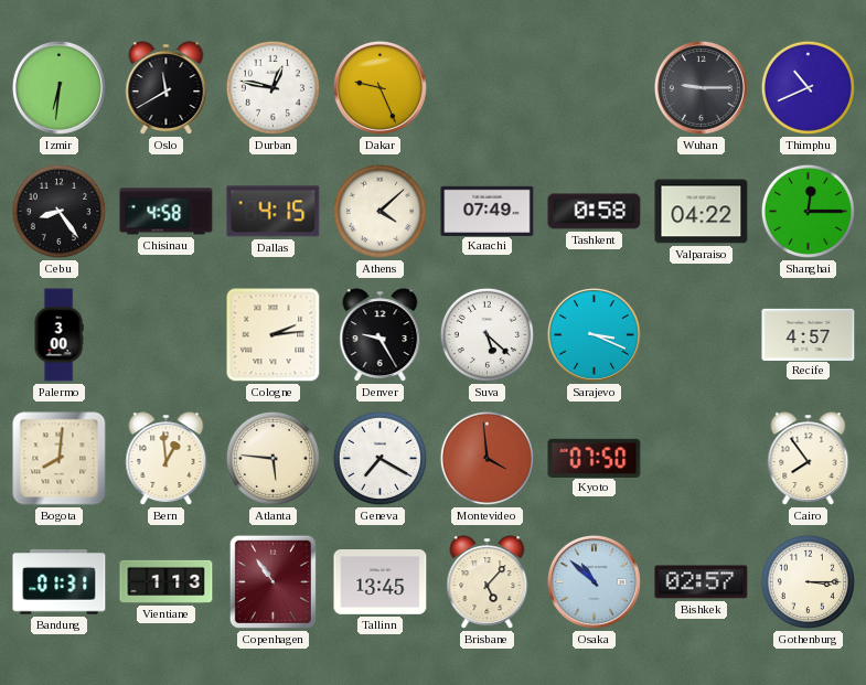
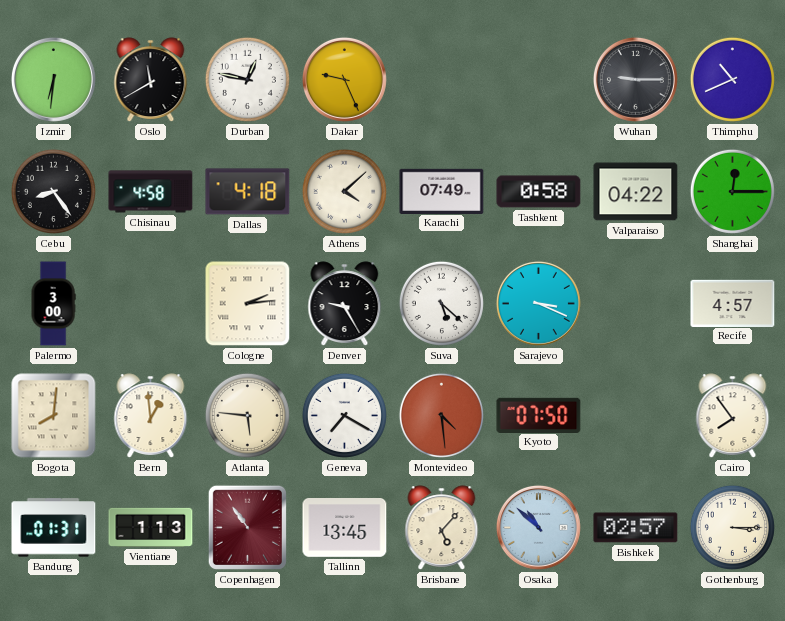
Dallas: 4:15 -> 4:18
Montevideo: 3:59 -> 4:29
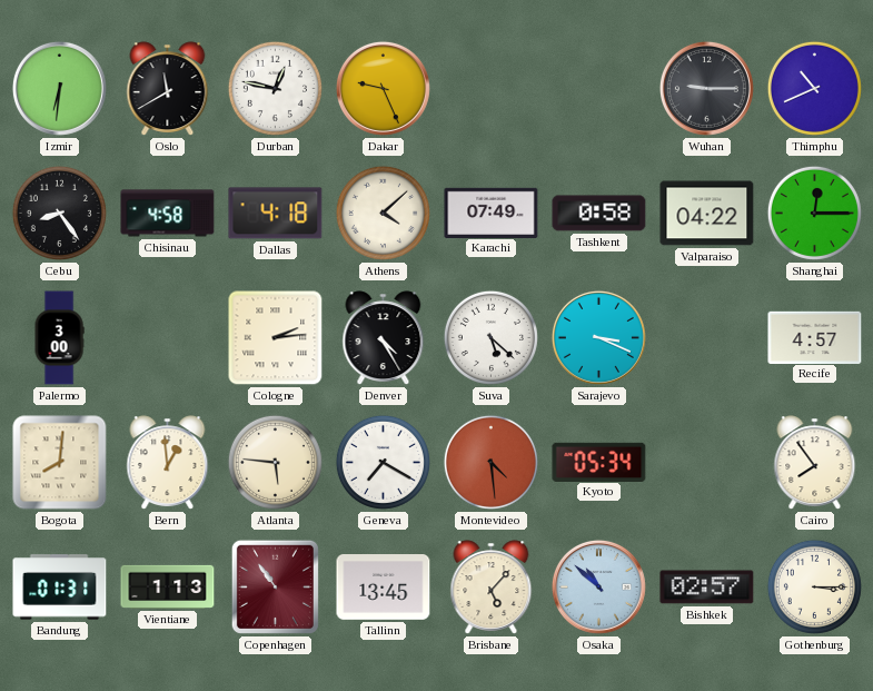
Denver: 9:25 -> 4:25
Kyoto: 07:50 -> 05:34
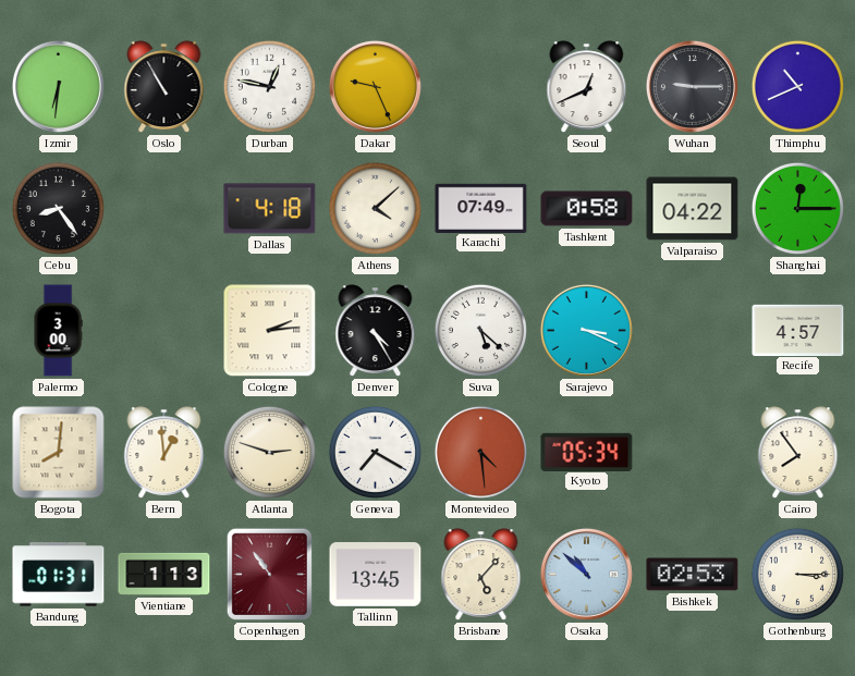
Oslo: 11:40 -> 10:55
Seoul: none -> 12:41
Chisinau: 4:58 -> none
Atlanta: 5:46 -> 2:48
Bishkek: 02:57 -> 02:53
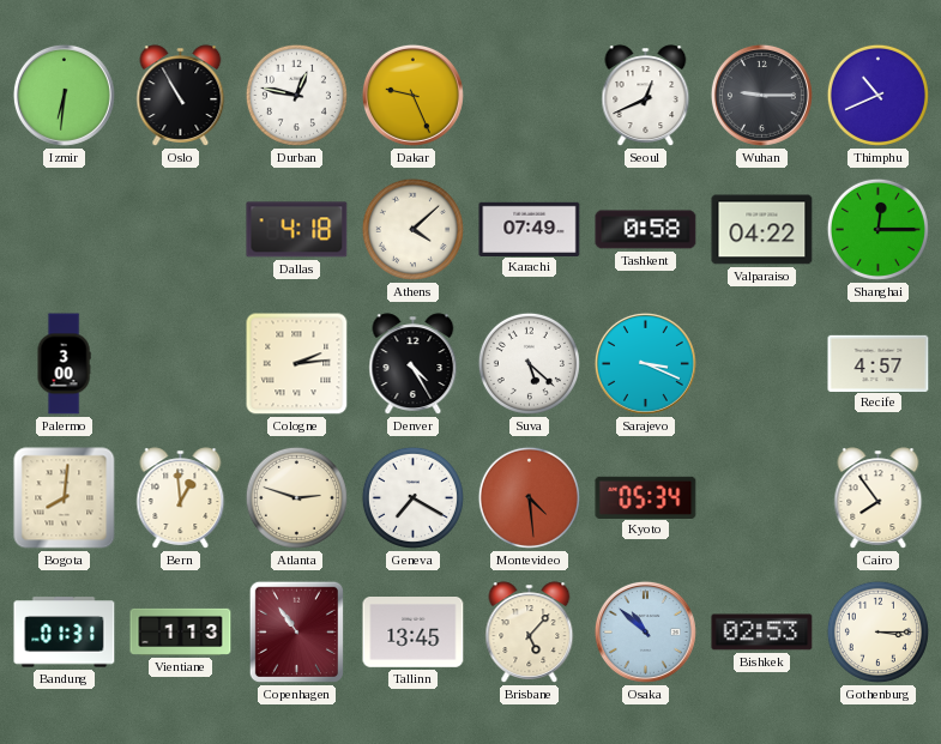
Cebu: 8:24 -> none
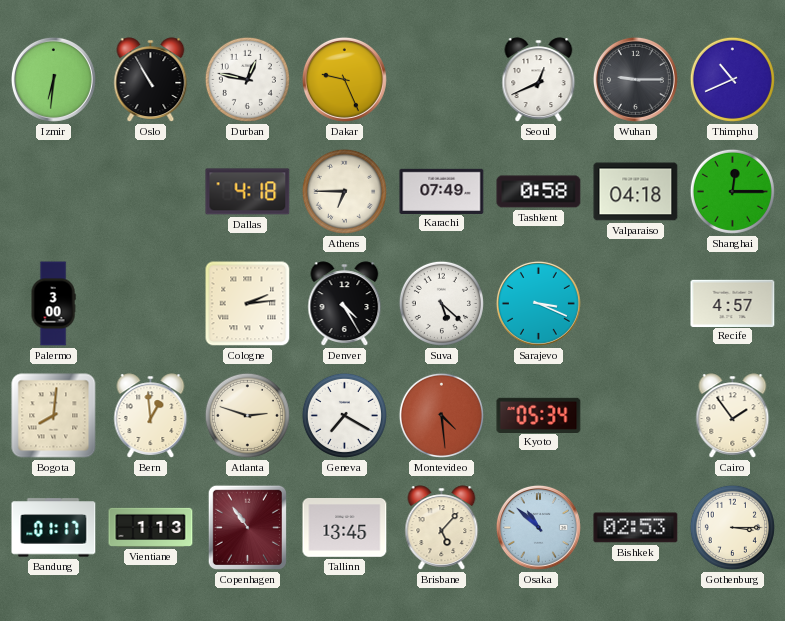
Athens: 4:08 -> 6:45
Valparaiso: 04:22 -> 04:18
Cairo: 7:54 -> 1:54
Bandung: 01:31 -> 01:17
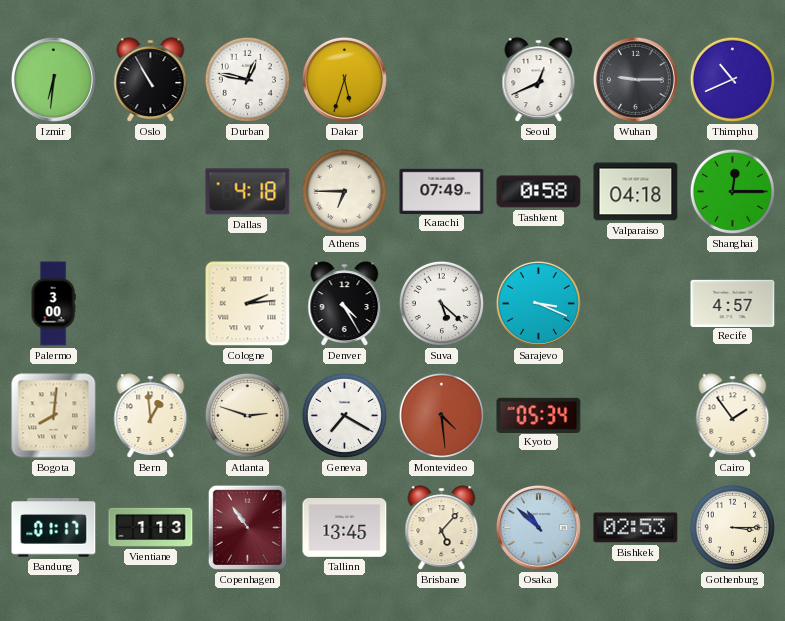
Dakar: 9:26 -> 5:33
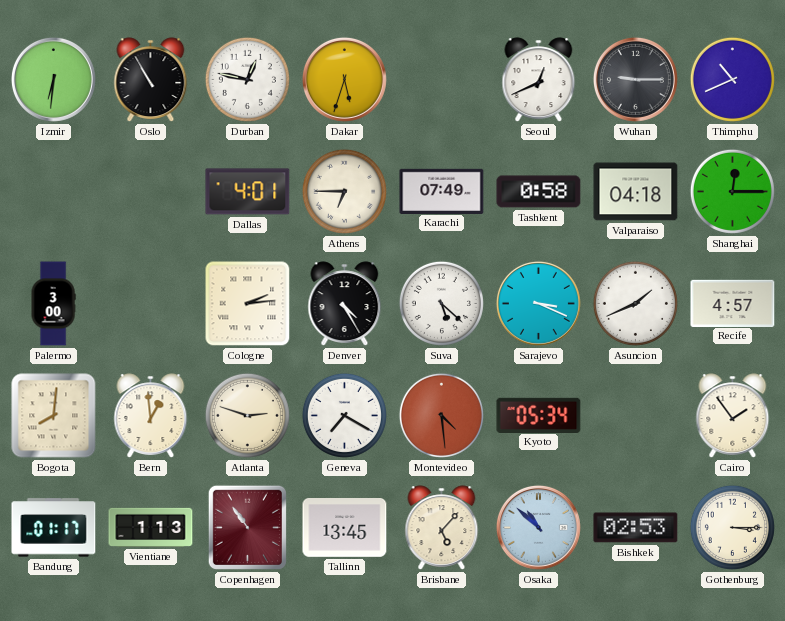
Dallas: 4:18 -> 4:01
Asuncion: none -> 1:41
